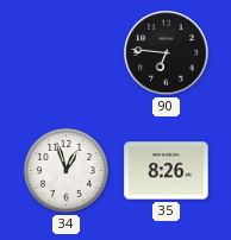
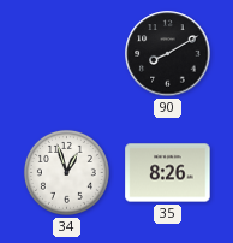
90: 6:46 -> 8:10
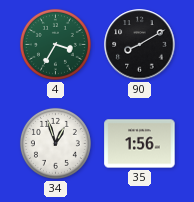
4: none -> 3:35
35: 8:26 -> 1:56
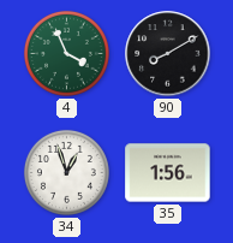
4: 3:35 -> 3:56
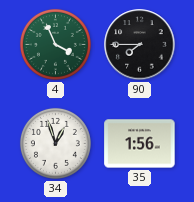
90: 8:10 -> 7:45
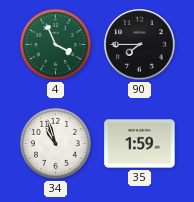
34: 12:57 -> 10:57
35: 1:56 -> 1:59
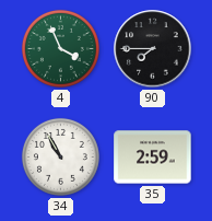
34: 10:57 -> 10:55
35: 1:59 -> 2:59
